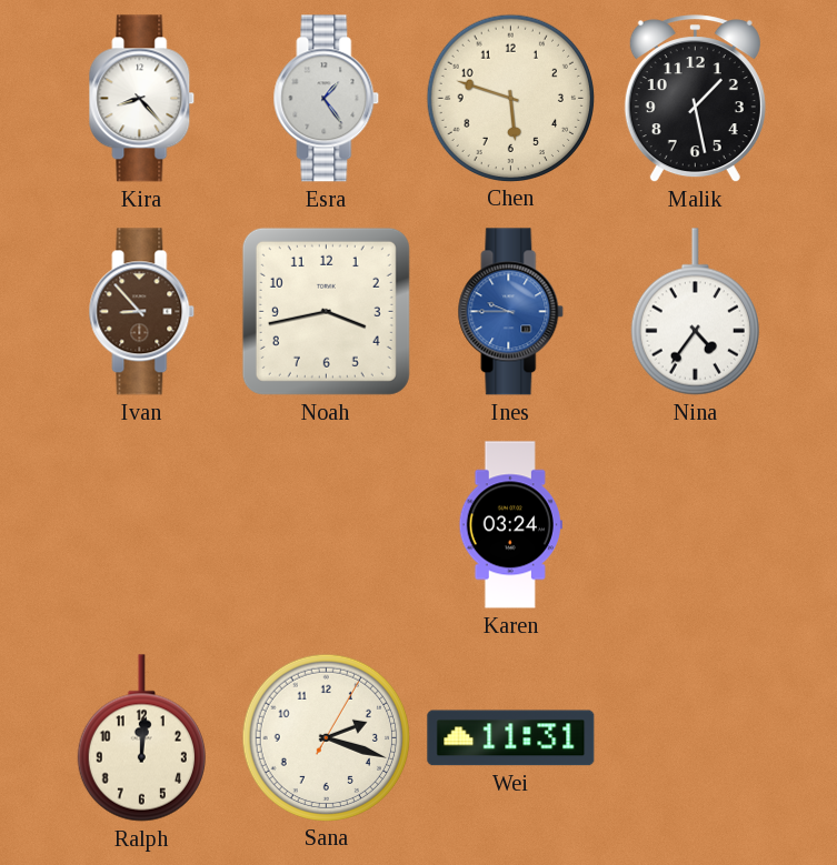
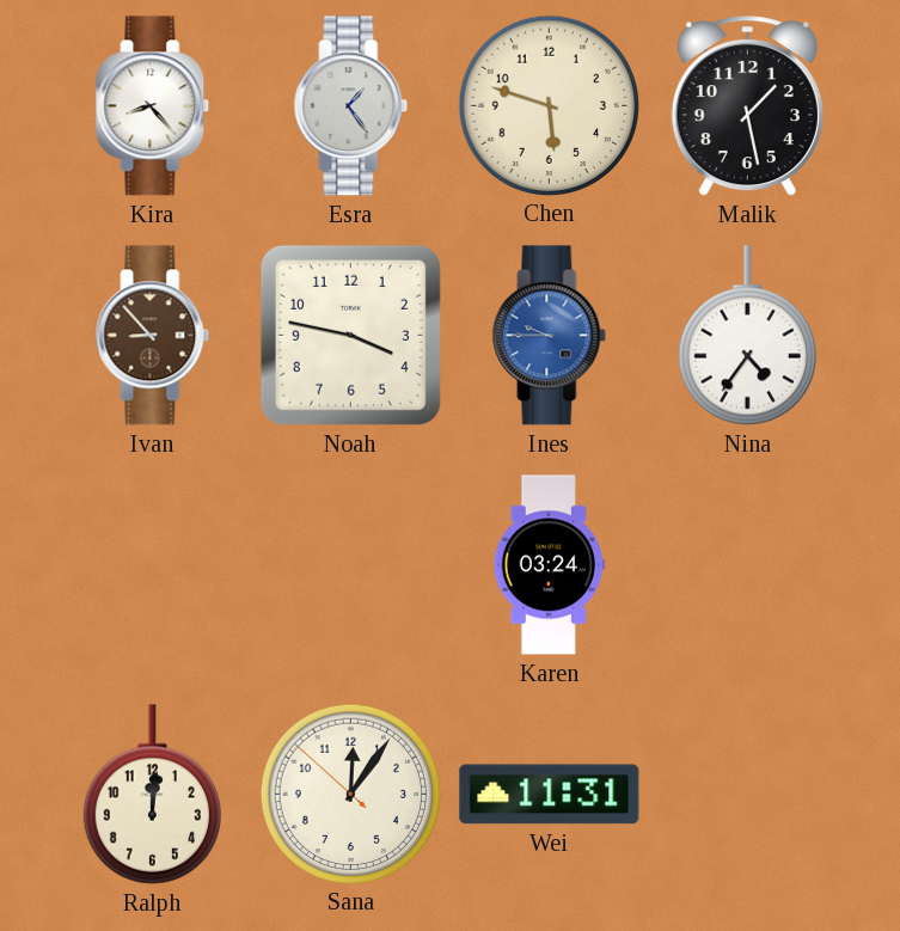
Noah: 3:43 -> 3:47
Sana: 2:18 -> 12:05
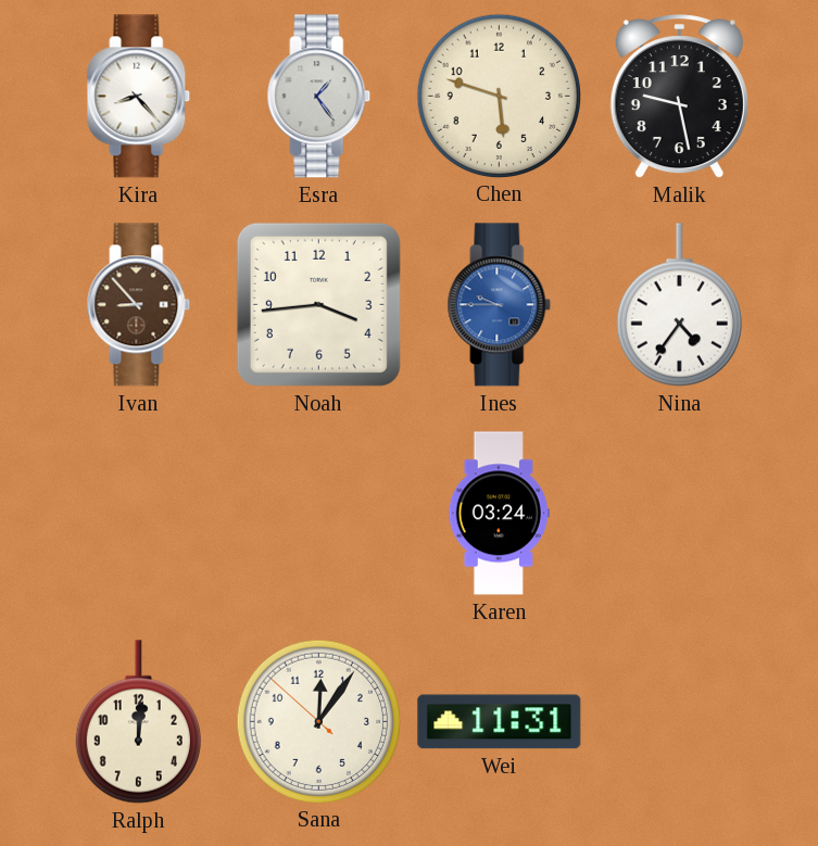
Malik: 1:28 -> 9:28
Noah: 3:47 -> 3:44
